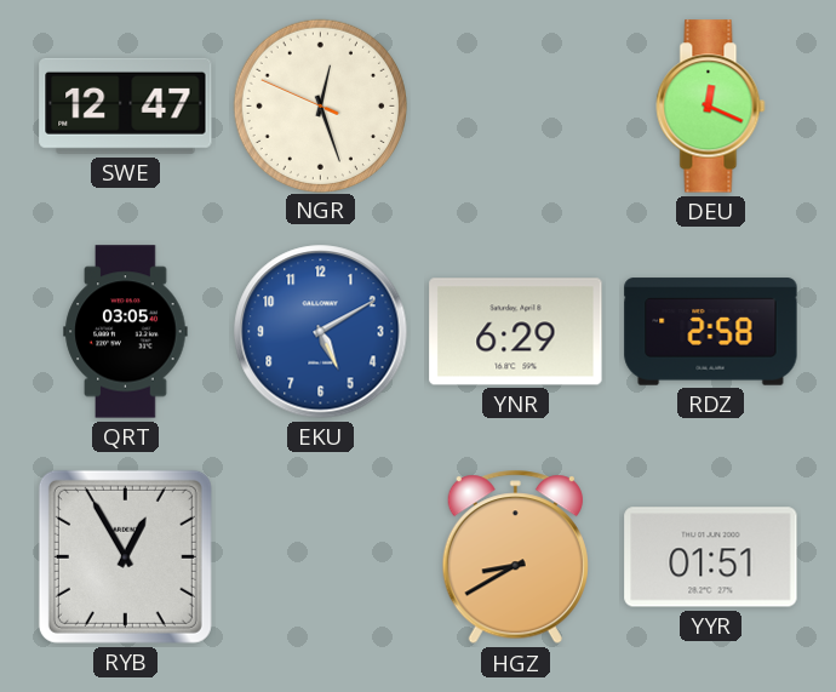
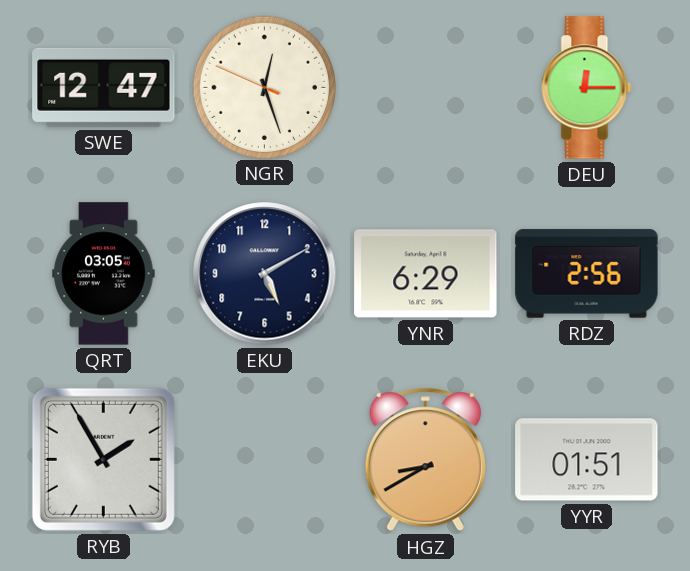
DEU: 12:19 -> 12:15
EKU dial: blue -> navy
RDZ: 2:58 -> 2:56
RYB: 12:55 -> 1:55
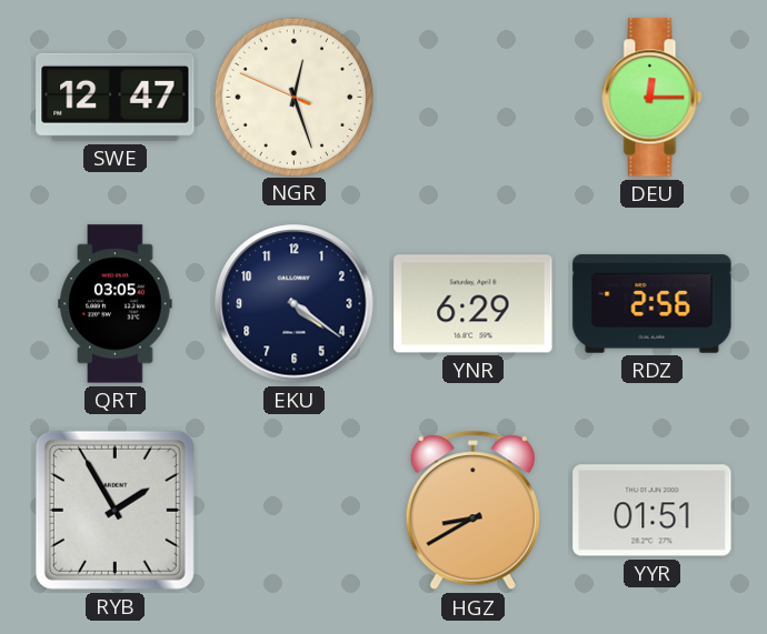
EKU: 5:10 -> 4:21
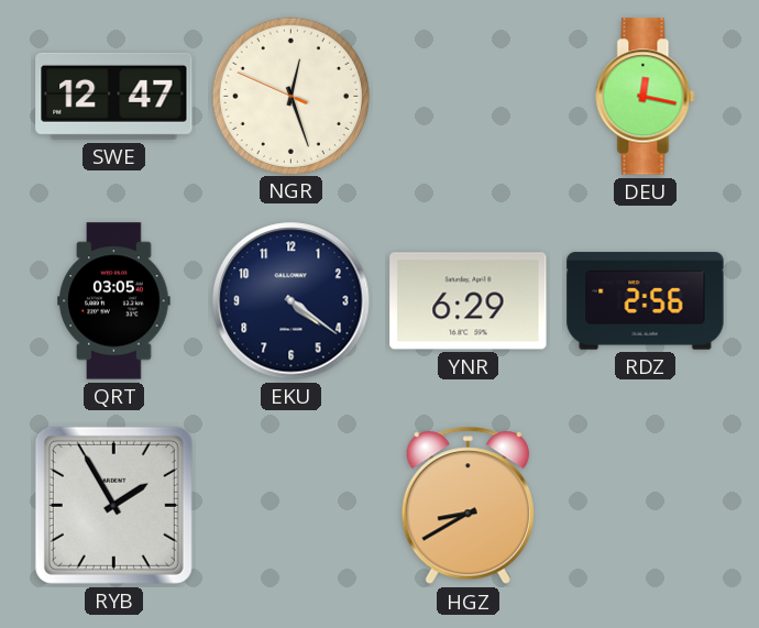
DEU: 12:15 -> 12:17
YYR: 01:51 -> none
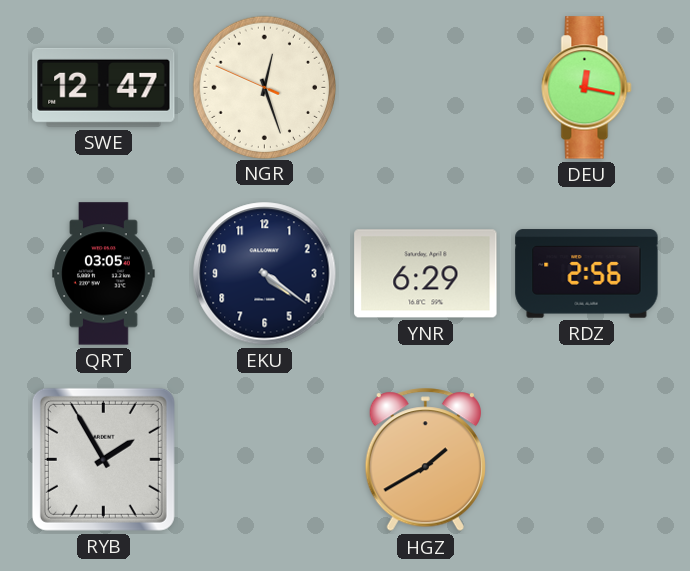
HGZ: 8:40 -> 1:40
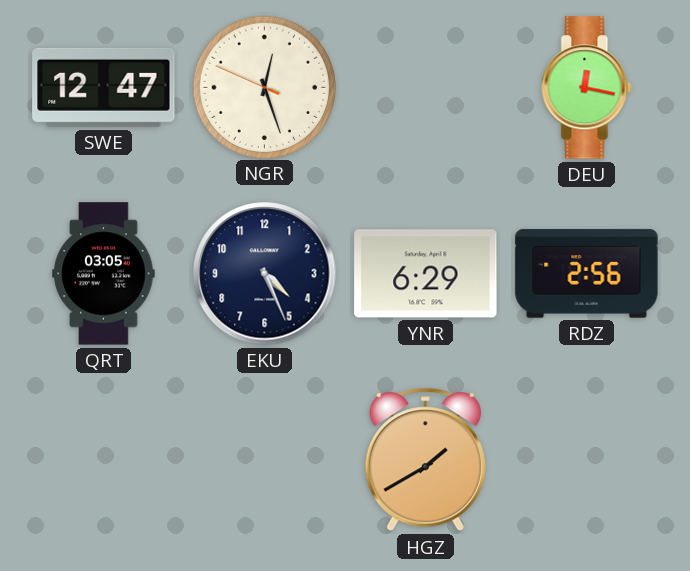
EKU: 4:21 -> 4:26
RYB: 1:55 -> none
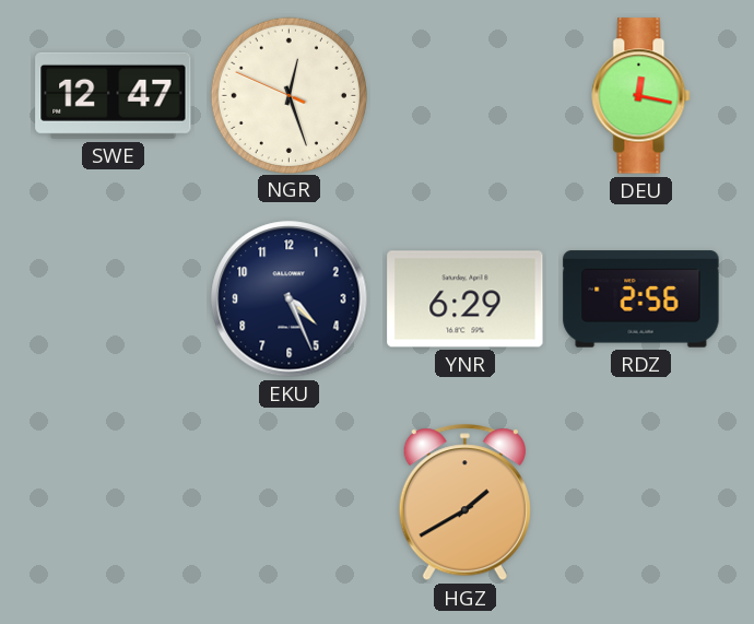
QRT: 03:05 -> none
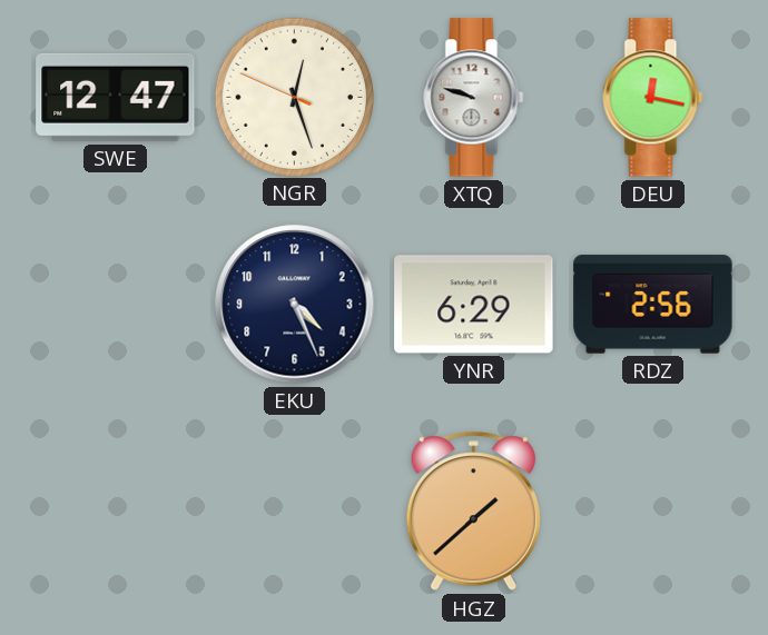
XTQ: none -> 9:48
HGZ: 1:40 -> 1:38
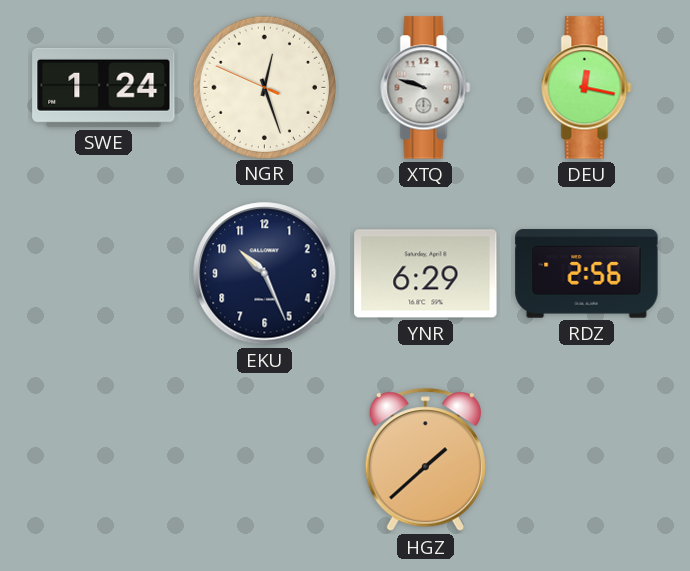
SWE: 12:47 -> 1:24
EKU: 4:26 -> 10:26
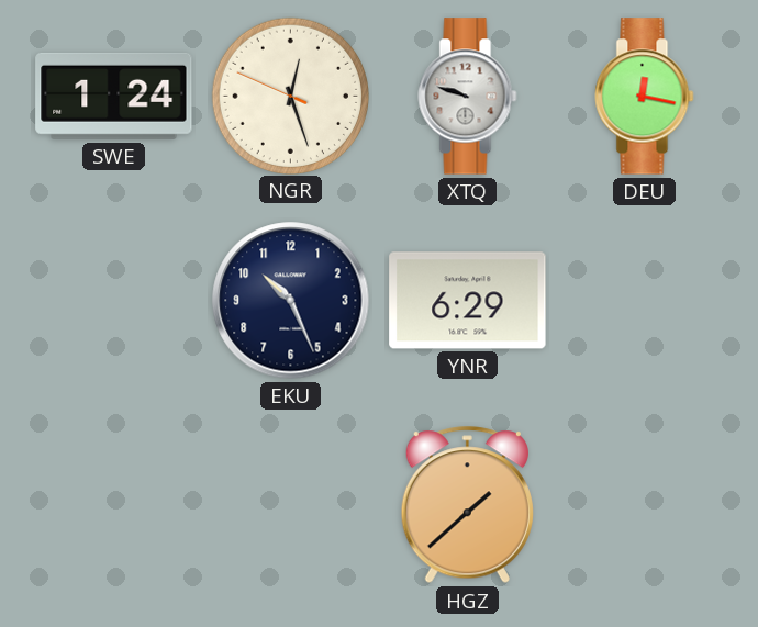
RDZ: 2:56 -> none
